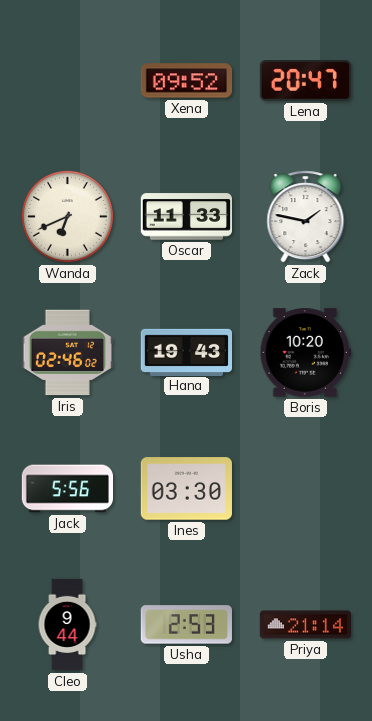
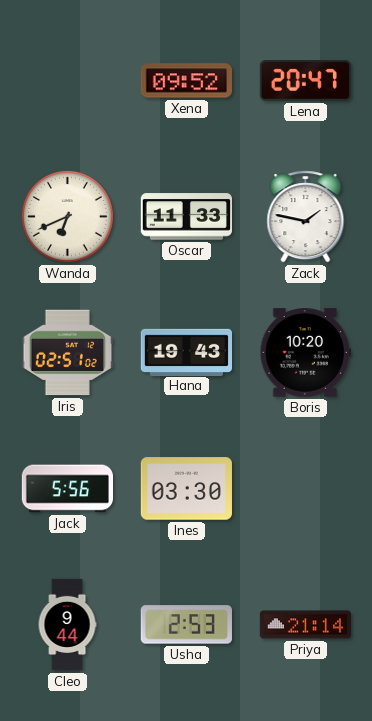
Iris: 02:46 -> 02:51
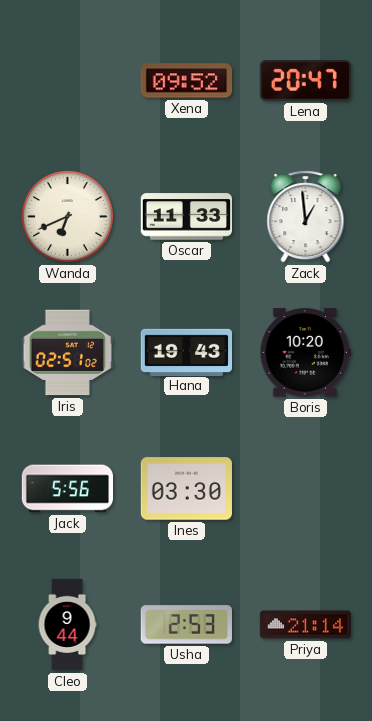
Zack: 1:47 -> 12:59
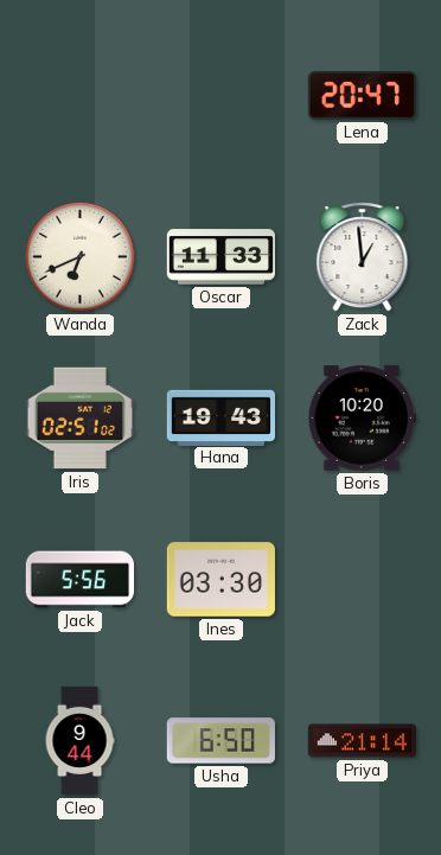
Xena: 09:52 -> none
Usha: 2:53 -> 6:50
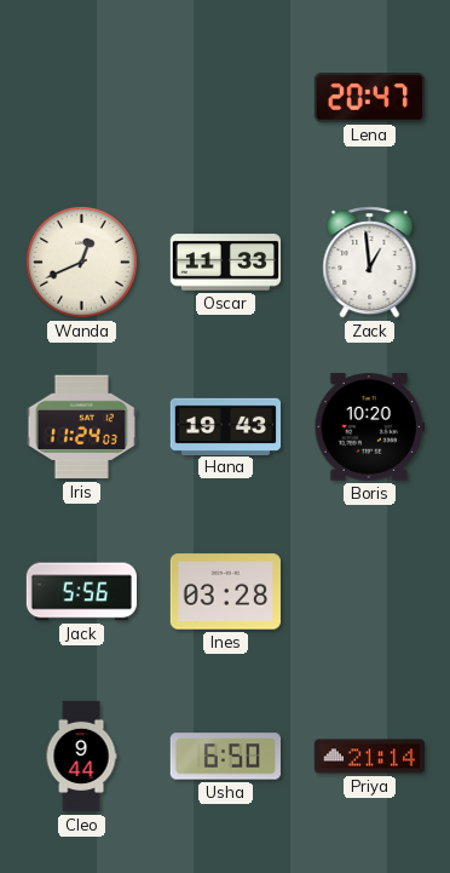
Wanda: 6:41 -> 12:41
Iris: 02:51 -> 11:24
Ines: 03:30 -> 03:28
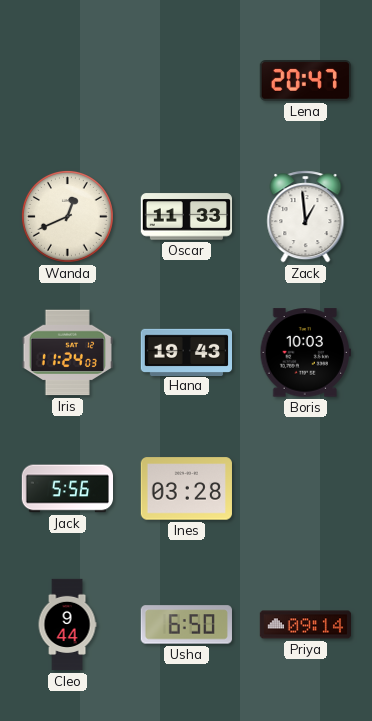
Boris: 10:20 -> 10:03
Priya: 21:14 -> 09:14
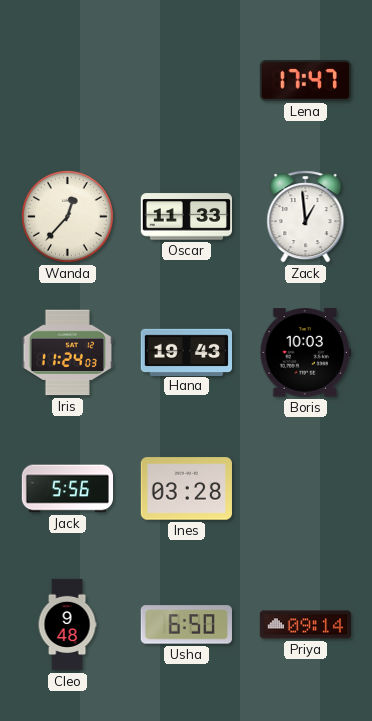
Lena: 20:47 -> 17:47
Wanda: 12:41 -> 12:37
Cleo: 9:44 -> 9:48
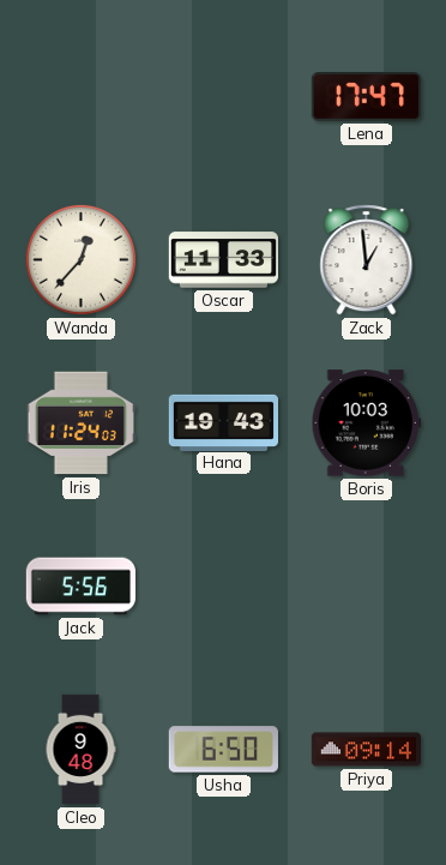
Ines: 03:28 -> none
